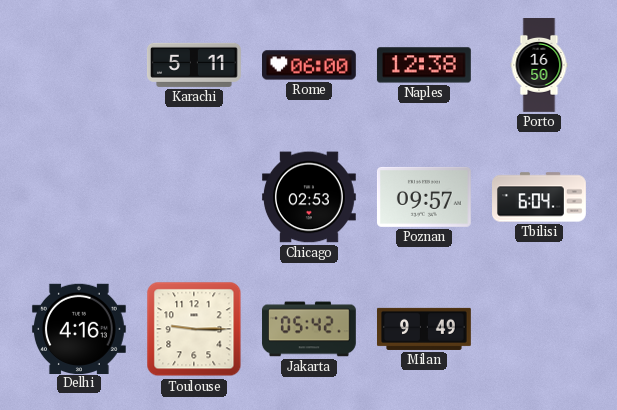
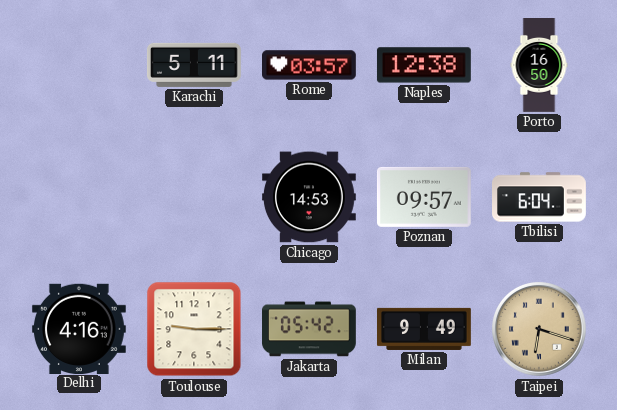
Rome: 06:00 -> 03:57
Chicago: 02:53 -> 14:53
Taipei: none -> 6:18
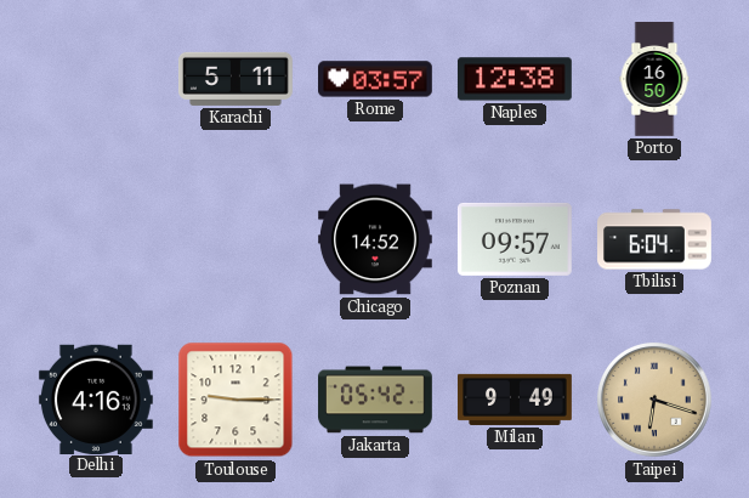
Chicago: 14:53 -> 14:52
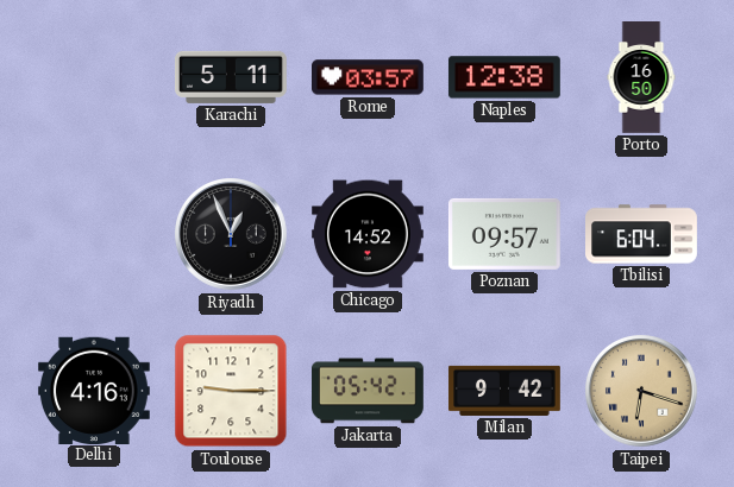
Riyadh: none -> 12:56
Milan: 9:49 -> 9:42
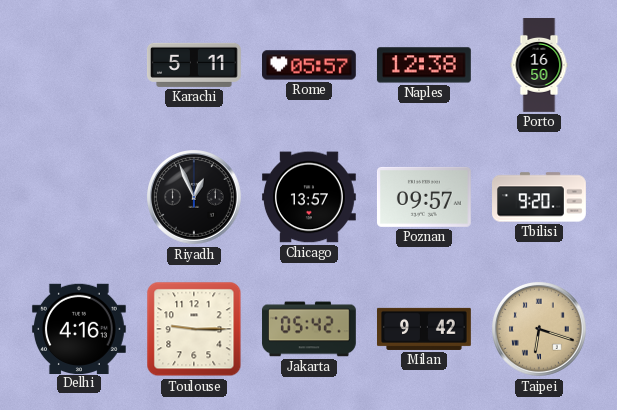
Rome: 03:57 -> 05:57
Chicago: 14:52 -> 13:57
Tbilisi: 6:04 -> 9:20
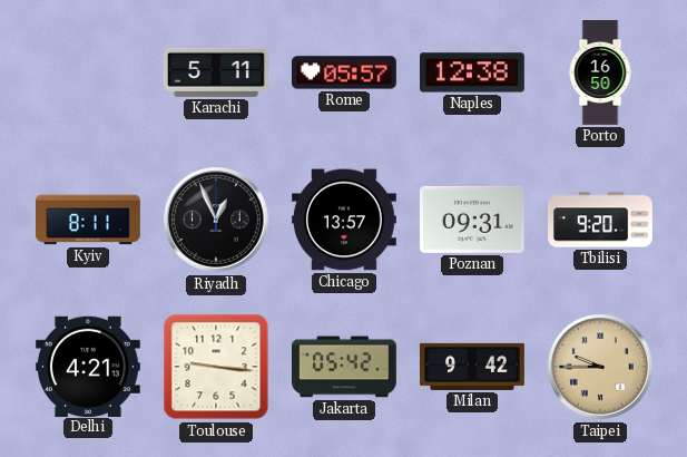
Kyiv: none -> 8:11
Poznan: 09:57 -> 09:31
Delhi: 4:16 -> 4:21
Toulouse: 9:15 -> 9:16
Taipei: 6:18 -> 9:45
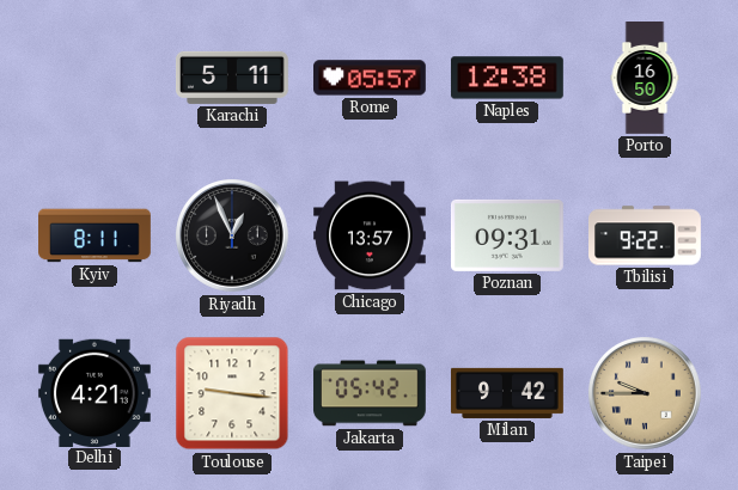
Tbilisi: 9:20 -> 9:22
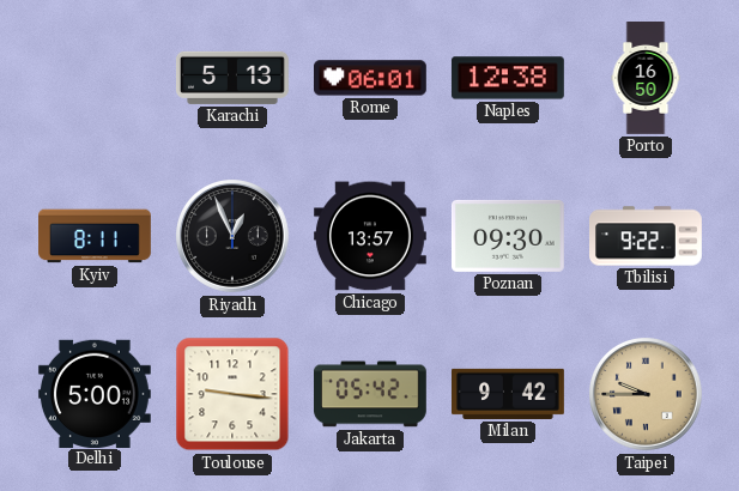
Karachi: 5:11 -> 5:13
Rome: 05:57 -> 06:01
Poznan: 09:31 -> 09:30
Delhi: 4:21 -> 5:00
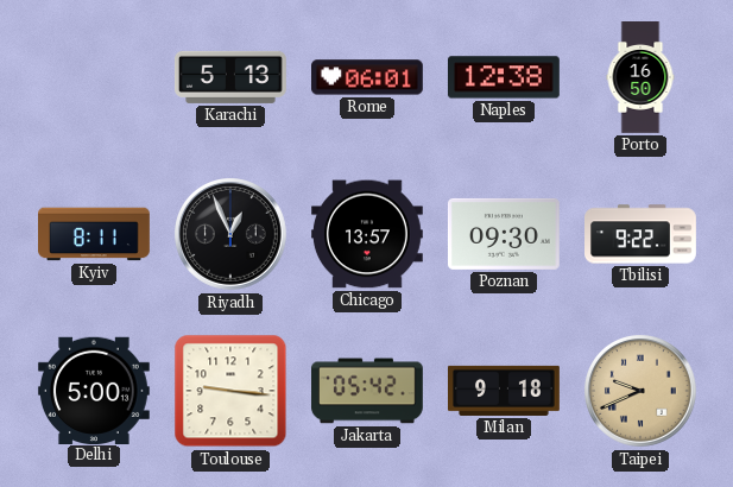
Milan: 9:42 -> 9:18
Taipei: 9:45 -> 9:41
